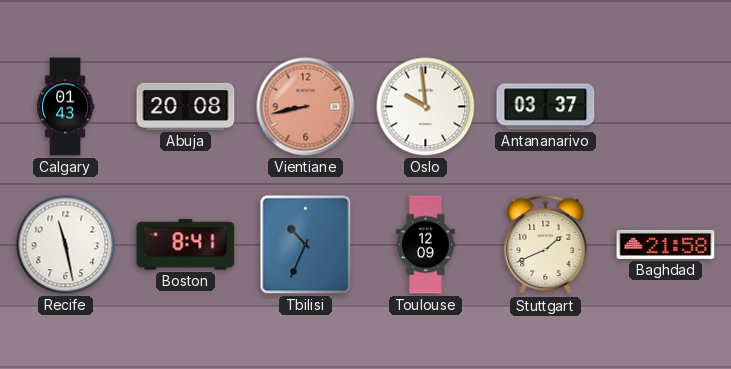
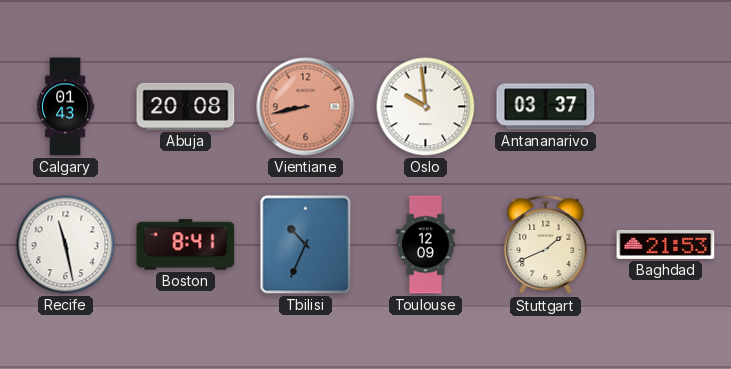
Baghdad: 21:58 -> 21:53
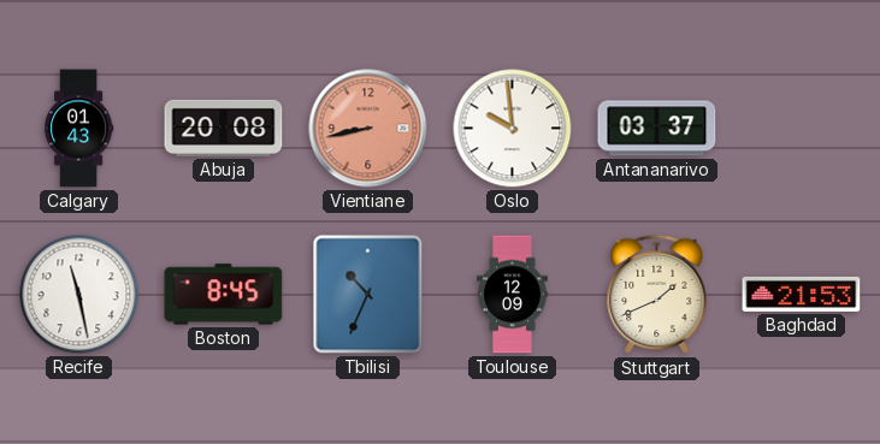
Boston: 8:41 -> 8:45
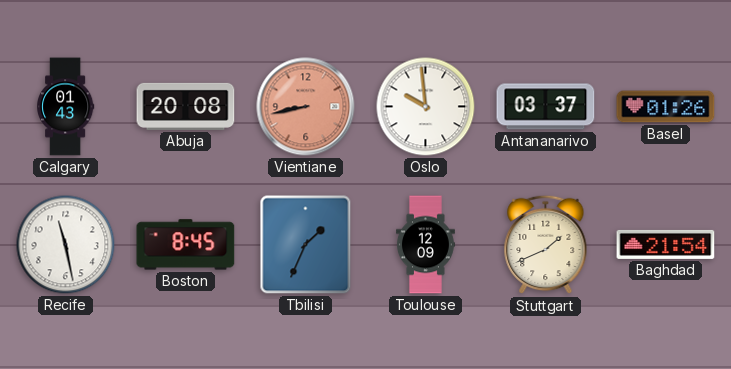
Basel: none -> 01:26
Tbilisi: 10:34 -> 1:34
Baghdad: 21:53 -> 21:54
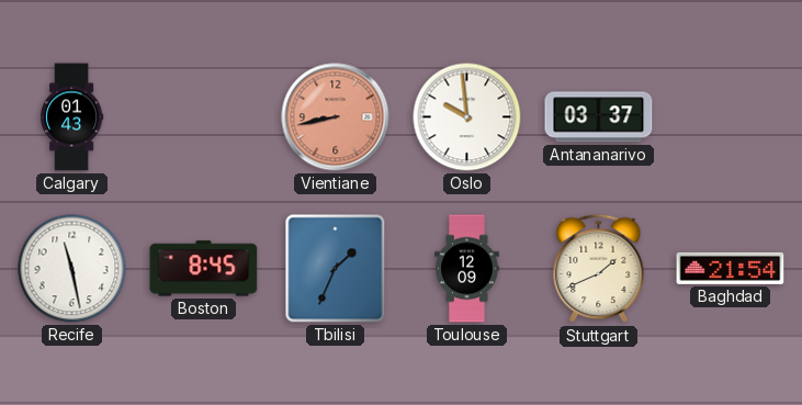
Abuja: 20:08 -> none
Basel: 01:26 -> none
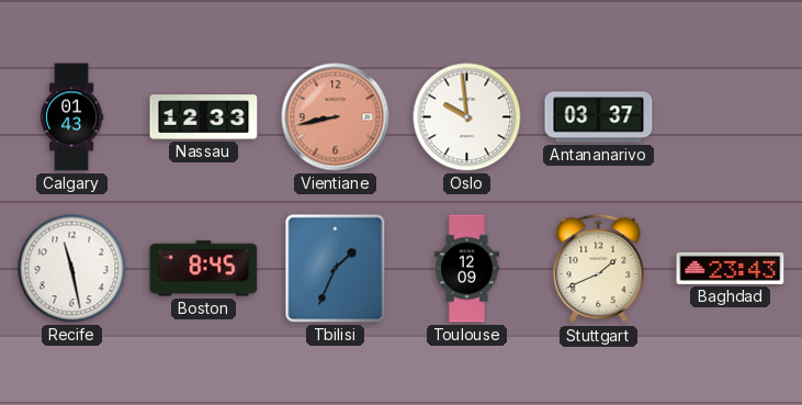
Nassau: none -> 12:33
Baghdad: 21:54 -> 23:43
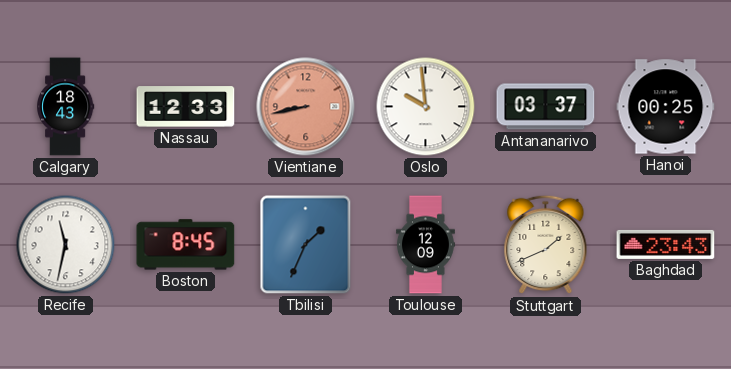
Calgary: 01:43 -> 18:43
Hanoi: none -> 00:25
Recife: 11:28 -> 11:32
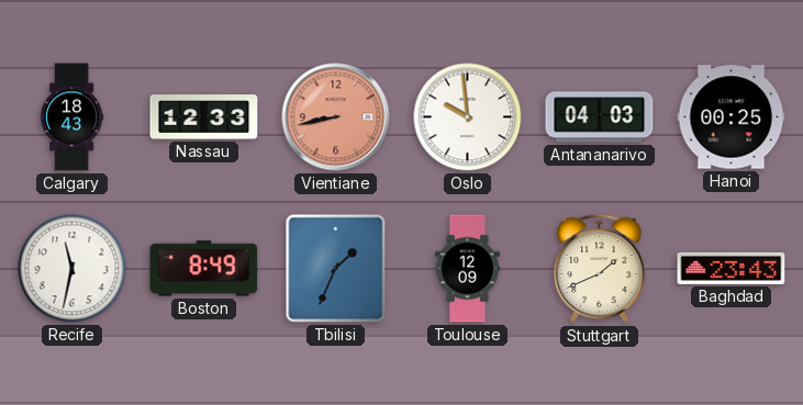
Antananarivo: 03:37 -> 04:03
Boston: 8:45 -> 8:49
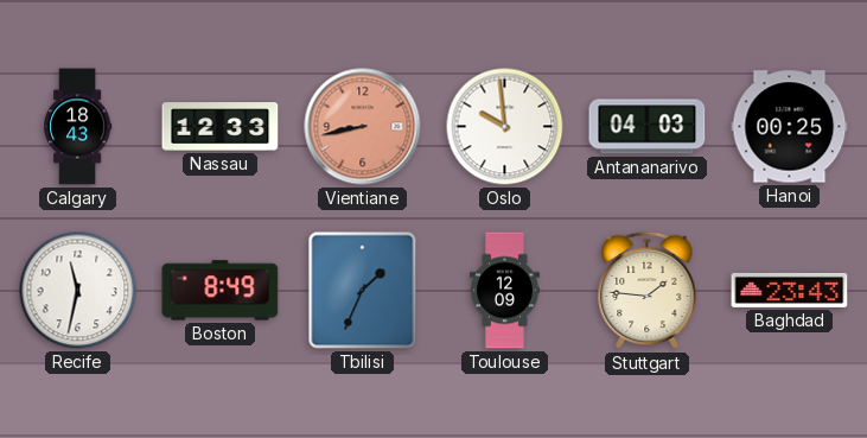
Stuttgart: 1:41 -> 1:46
